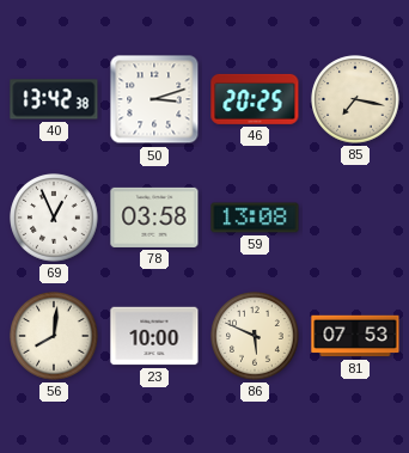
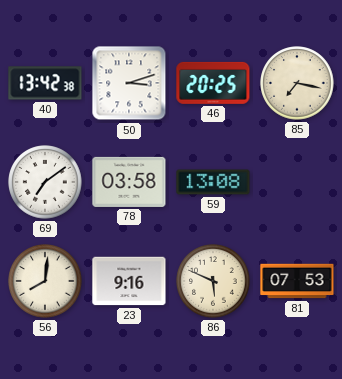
69: 12:56 -> 7:09
23: 10:00 -> 9:16
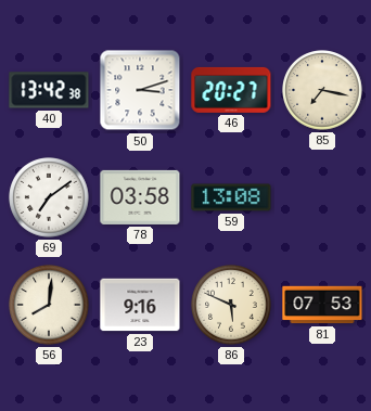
46: 20:25 -> 20:27
